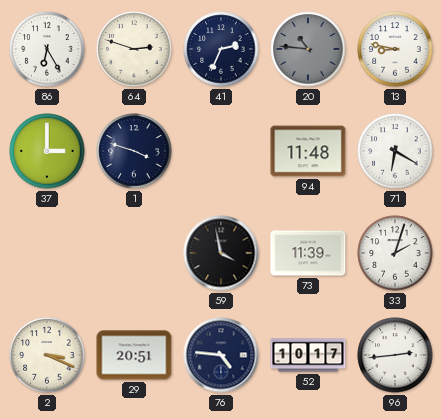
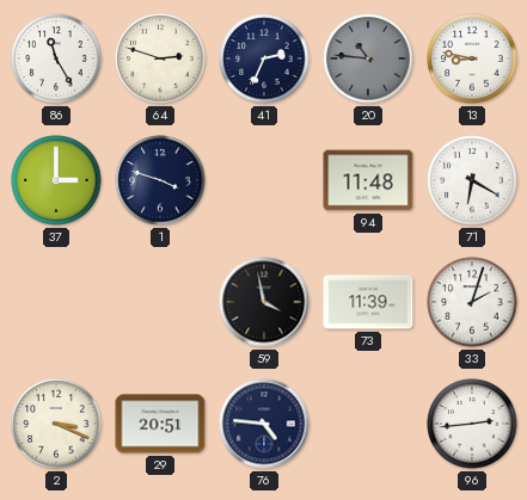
86: 6:25 -> 11:25
52: 10:17 -> none
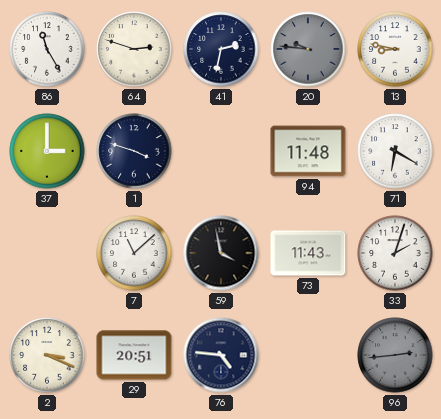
41: 2:34 -> 2:32
20: 10:46 -> 9:46
7: none -> 11:08
73: 11:39 -> 11:43
96 dial: white -> grey
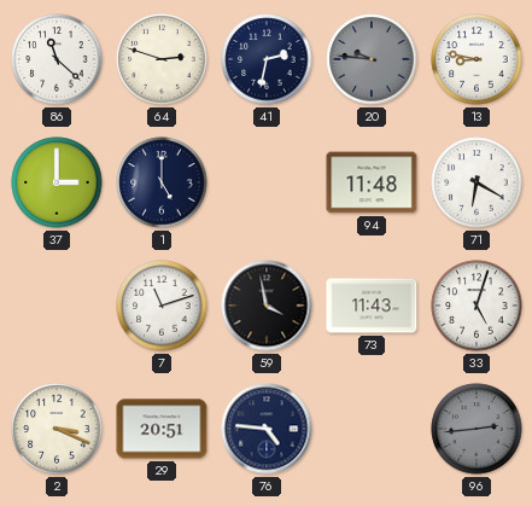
86: 11:25 -> 11:22
1: 3:48 -> 5:00
7: 11:08 -> 11:12
33: 2:03 -> 5:03
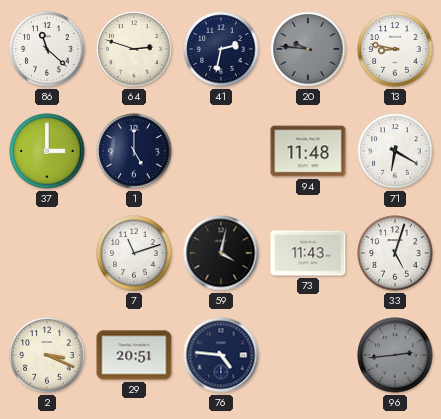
59: 3:58 -> 4:02
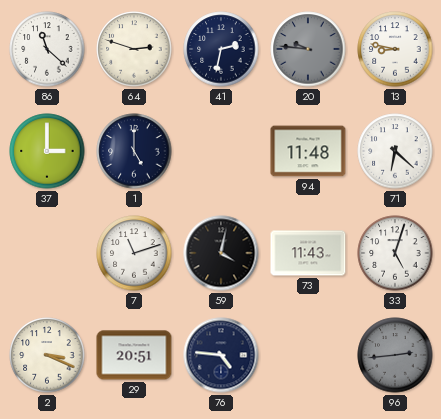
71: 6:20 -> 6:22
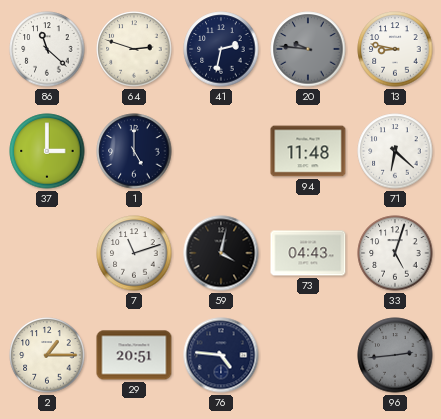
73: 11:43 -> 04:43
2: 3:19 -> 1:15
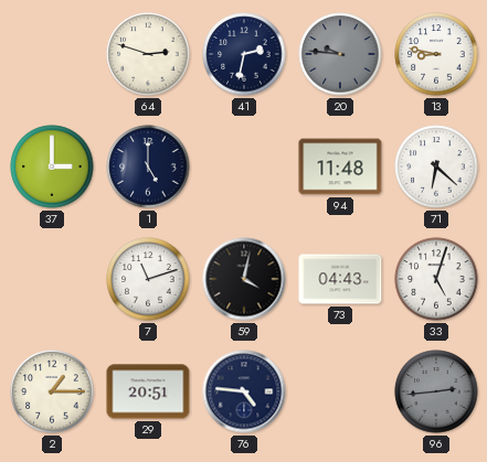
86: 11:22 -> none
